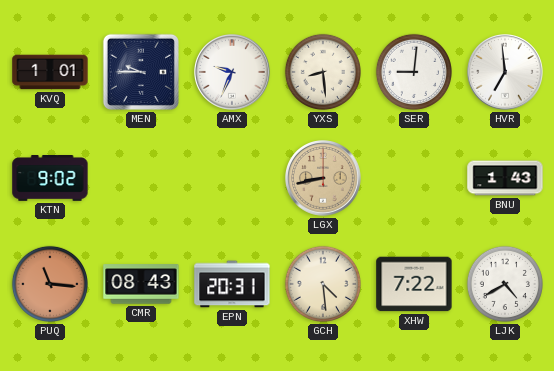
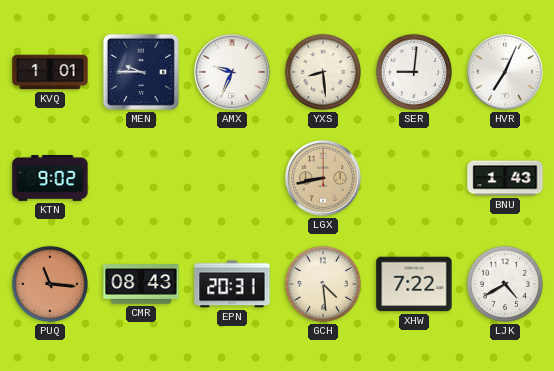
HVR: 6:59 -> 7:04
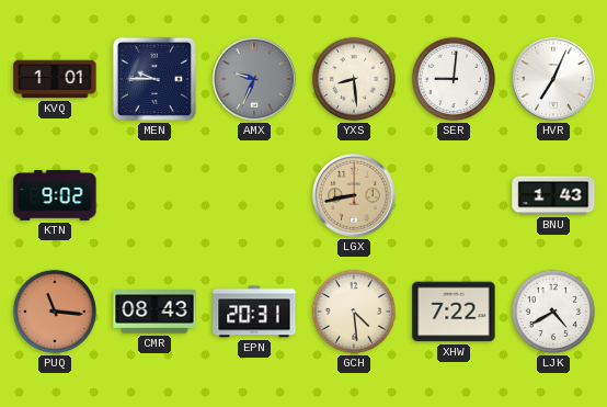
AMX dial: white -> grey
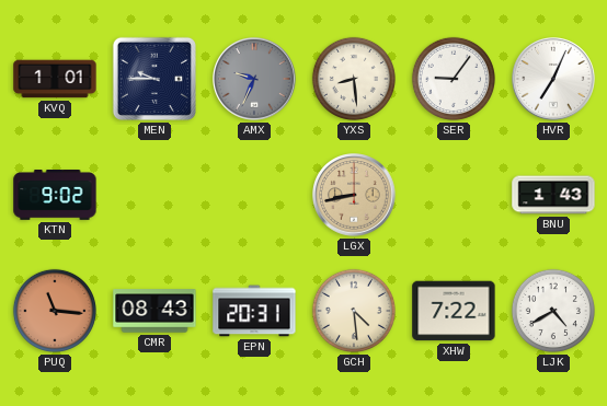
SER: 9:01 -> 9:06
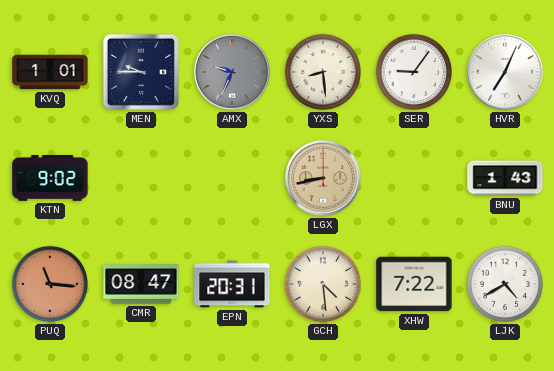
CMR: 08:43 -> 08:47
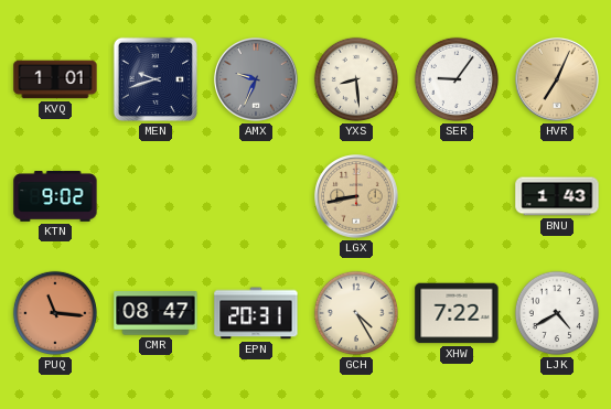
MEN: 9:45 -> 9:42
HVR dial: white -> champagne
GCH: 4:29 -> 4:25
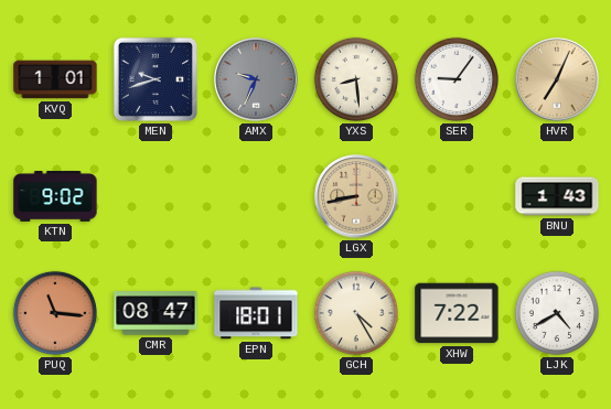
EPN: 20:31 -> 18:01
